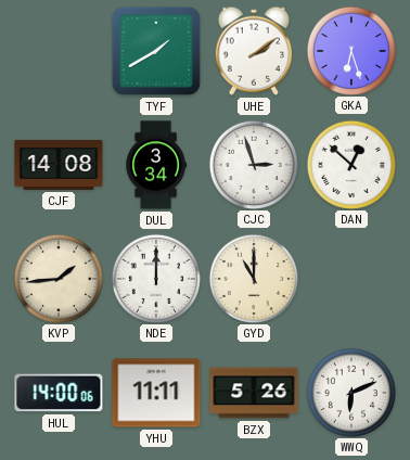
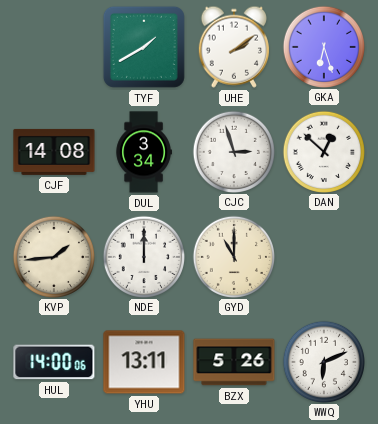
YHU: 11:11 -> 13:11
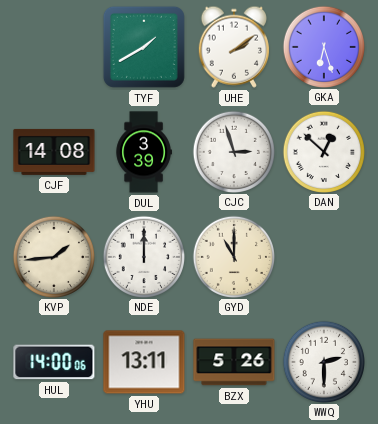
DUL: 3:34 -> 3:39
WWQ: 6:11 -> 2:30
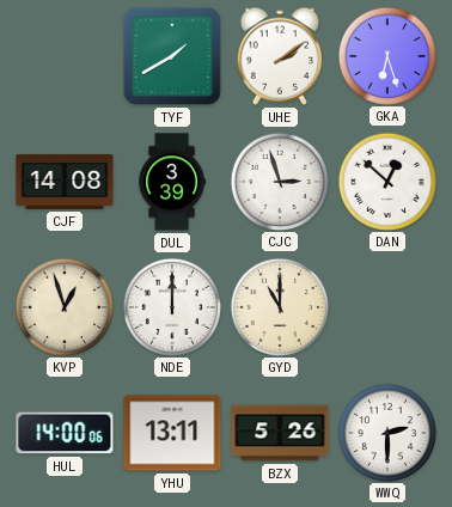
KVP: 1:44 -> 12:57
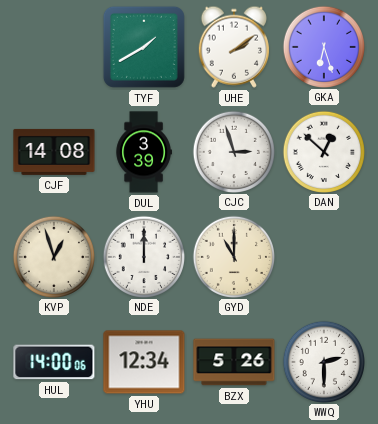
YHU: 13:11 -> 12:34
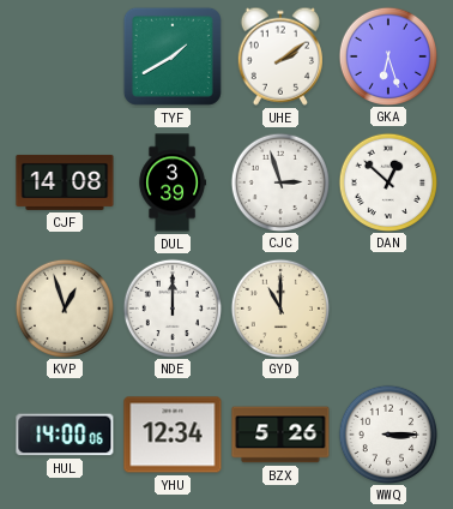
WWQ: 2:30 -> 3:15
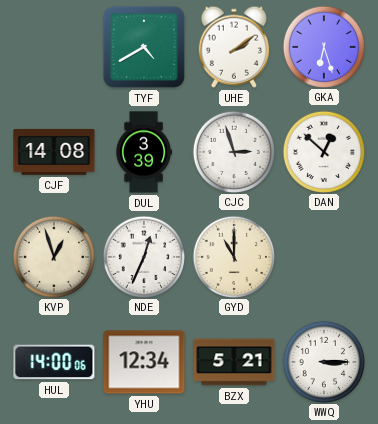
TYF: 1:40 -> 4:40
NDE: 12:00 -> 12:34
BZX: 5:26 -> 5:21
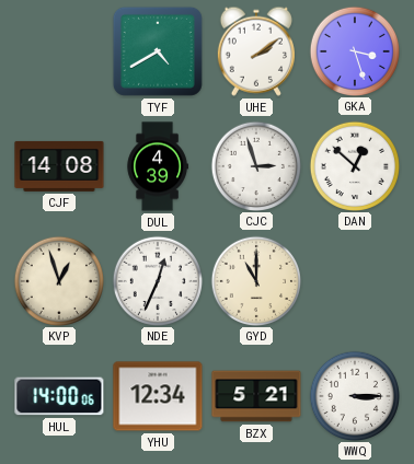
GKA: 6:27 -> 3:27
DUL: 3:39 -> 4:39
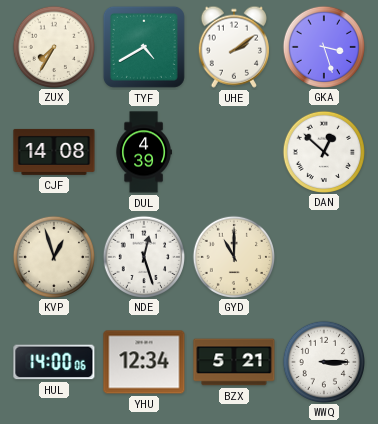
ZUX: none -> 7:35
CJC: 2:57 -> none
NDE: 12:34 -> 12:27
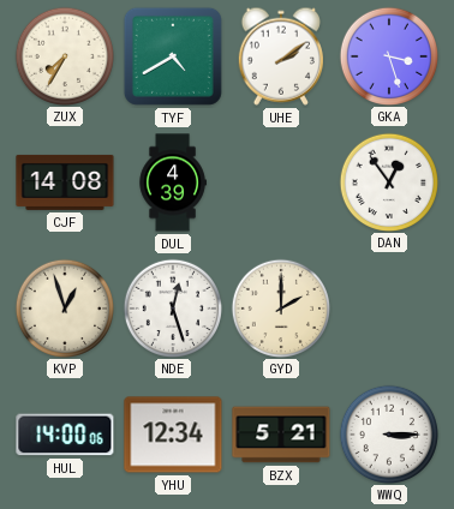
DAN: 12:52 -> 12:54
GYD: 11:00 -> 2:00
